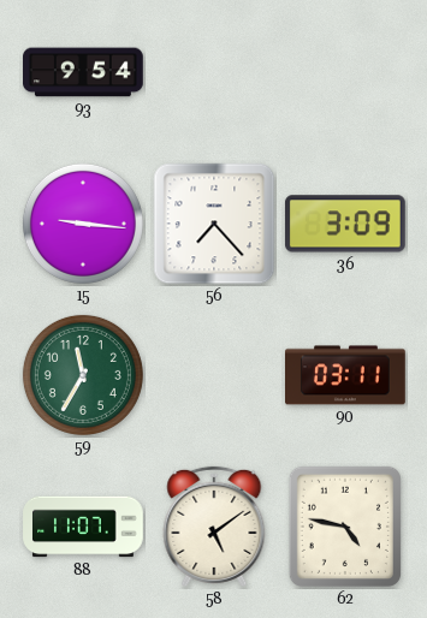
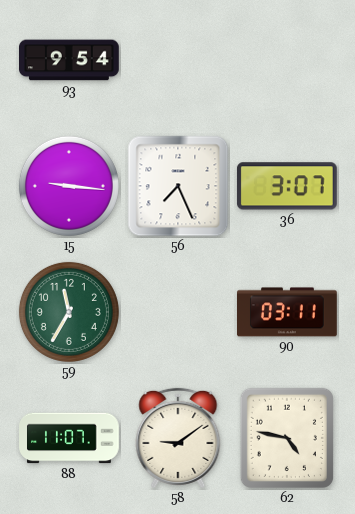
56: 7:23 -> 7:26
36: 3:09 -> 3:07
58: 5:09 -> 9:09
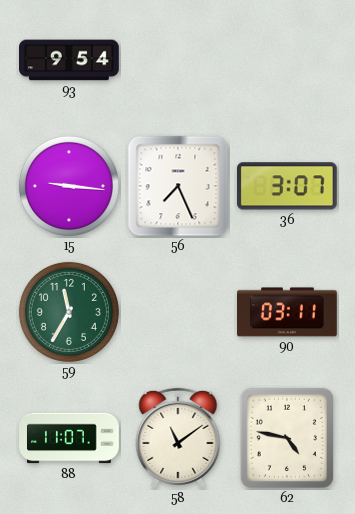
58: 9:09 -> 11:09
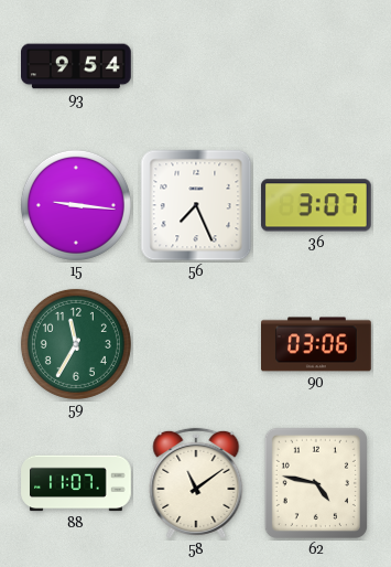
90: 03:11 -> 03:06
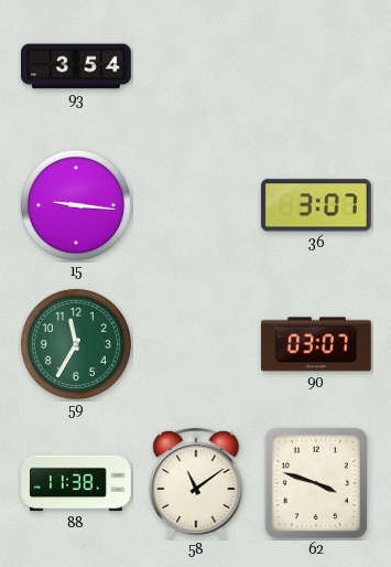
93: 9:54 -> 3:54
56: 7:26 -> none
90: 03:06 -> 03:07
88: 11:07 -> 11:38
62: 4:47 -> 3:48
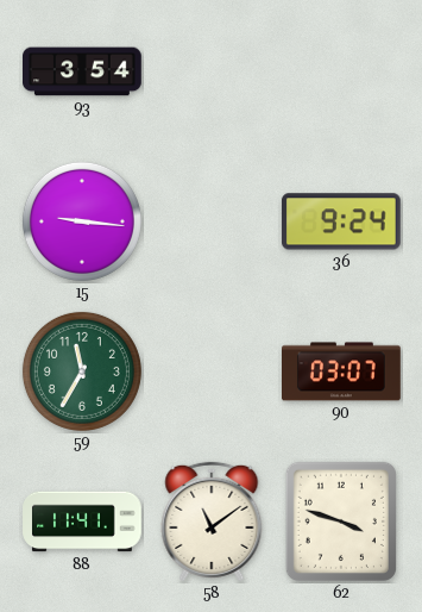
36: 3:07 -> 9:24
88: 11:38 -> 11:41
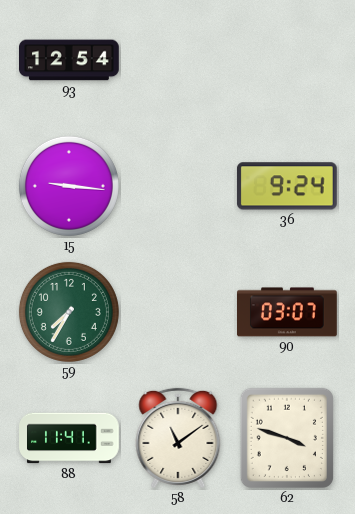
93: 3:54 -> 12:54
59: 11:35 -> 7:35
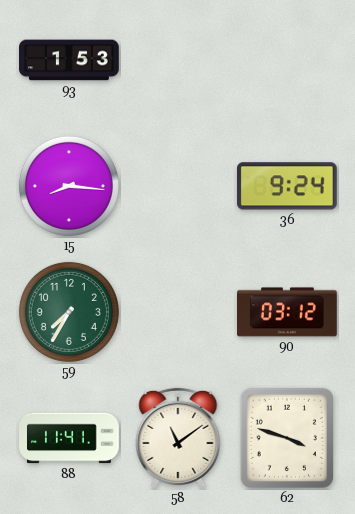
93: 12:54 -> 1:53
15: 9:16 -> 8:16
90: 03:07 -> 03:12
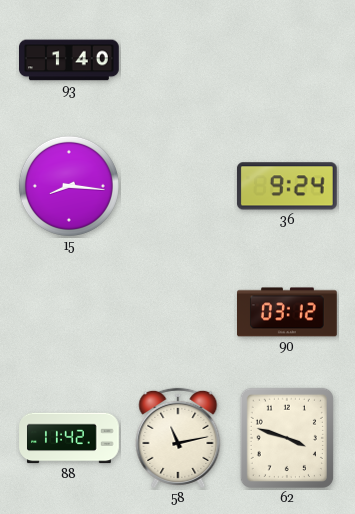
93: 1:53 -> 1:40
59: 7:35 -> none
88: 11:41 -> 11:42
58: 11:09 -> 11:13
